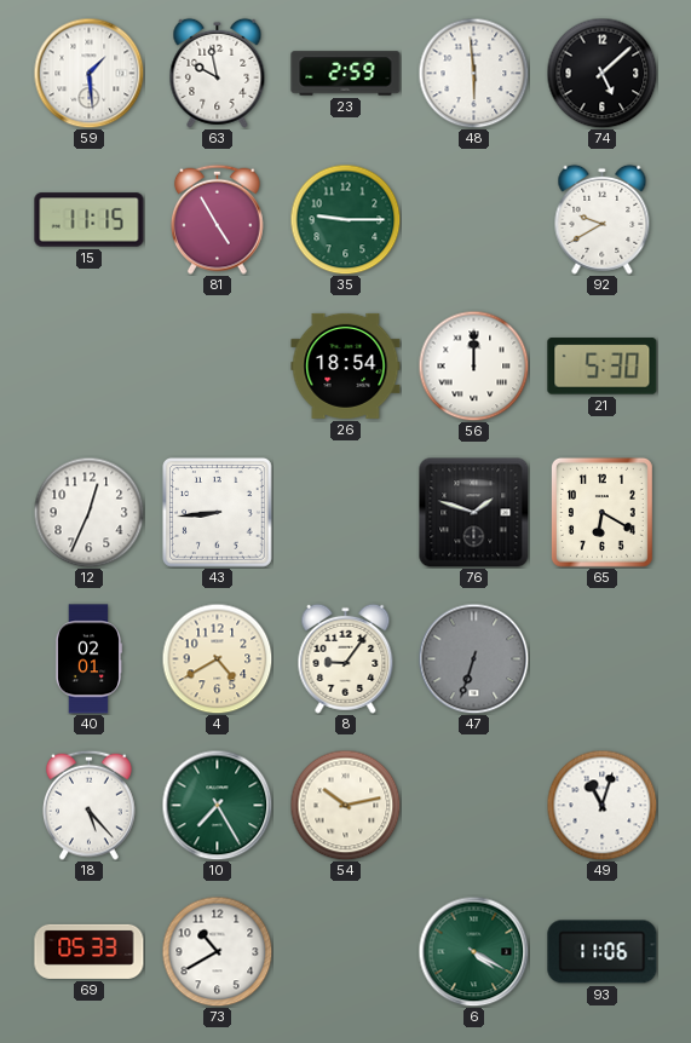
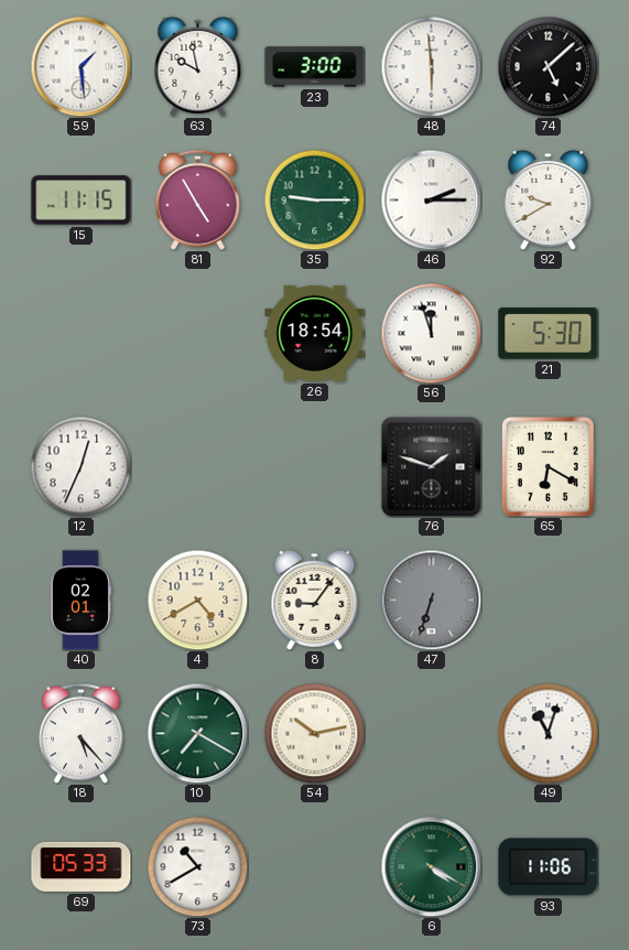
23: 2:59 -> 3:00
46: none -> 2:15
56: 12:00 -> 11:57
43: 8:44 -> none
10: 7:25 -> 7:20
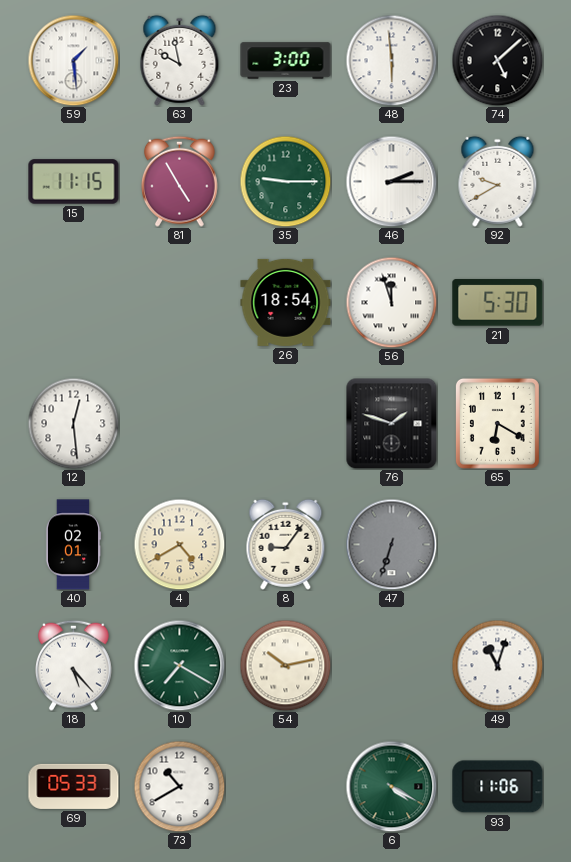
12: 12:34 -> 12:29
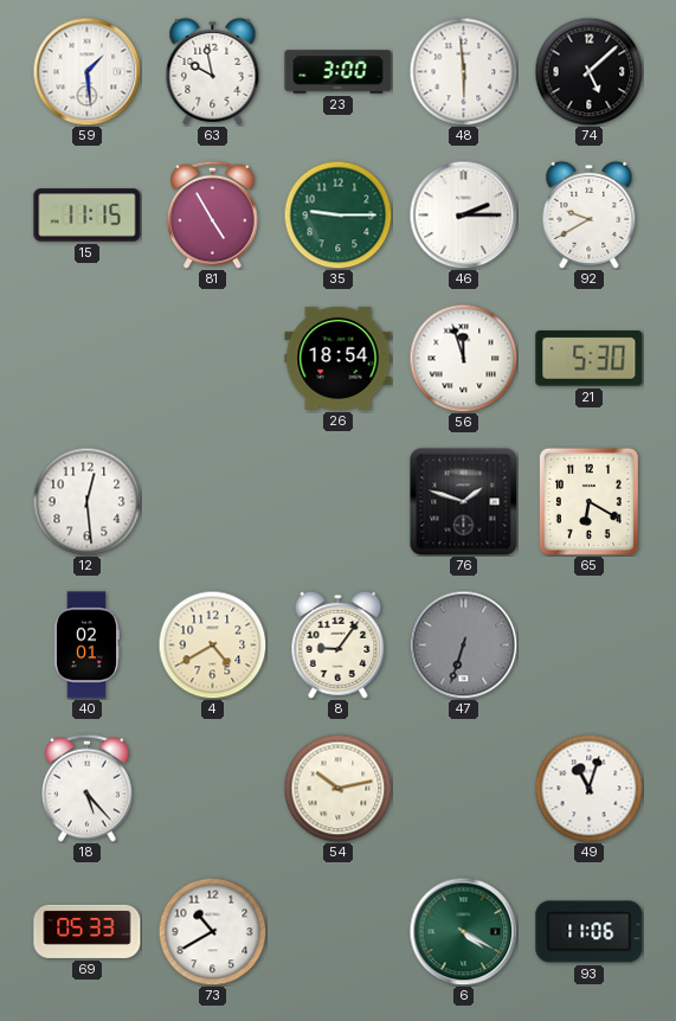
10: 7:20 -> none
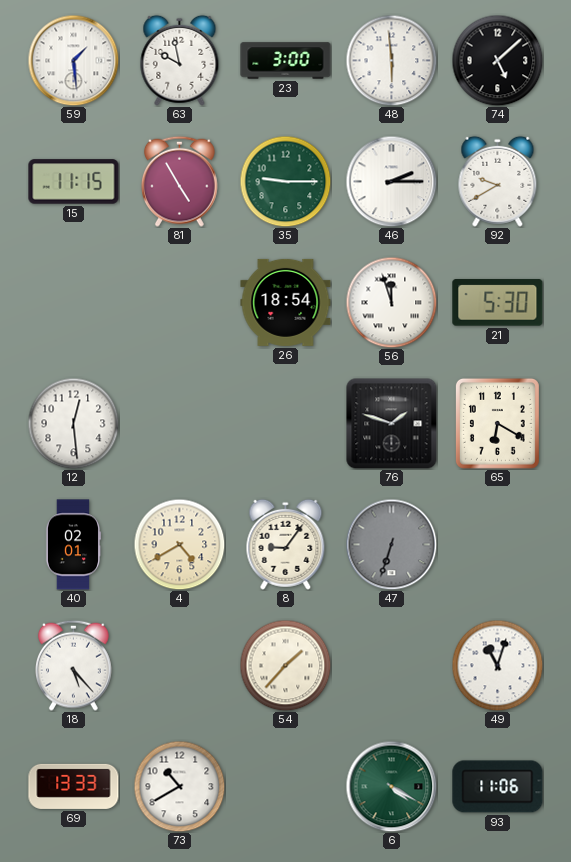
54: 10:13 -> 1:37
69: 05:33 -> 13:33
